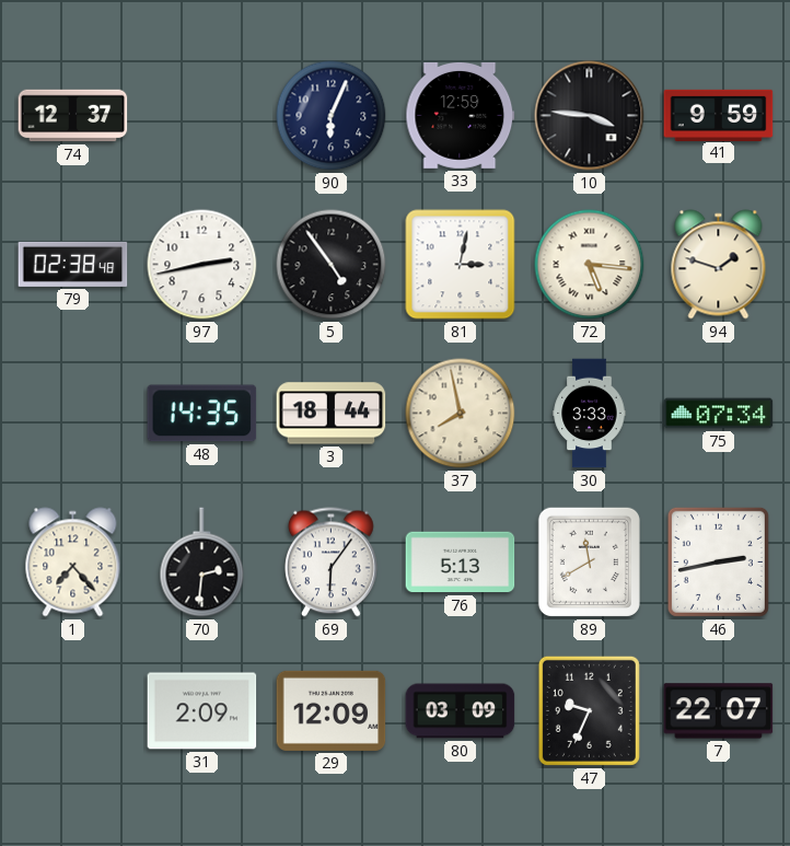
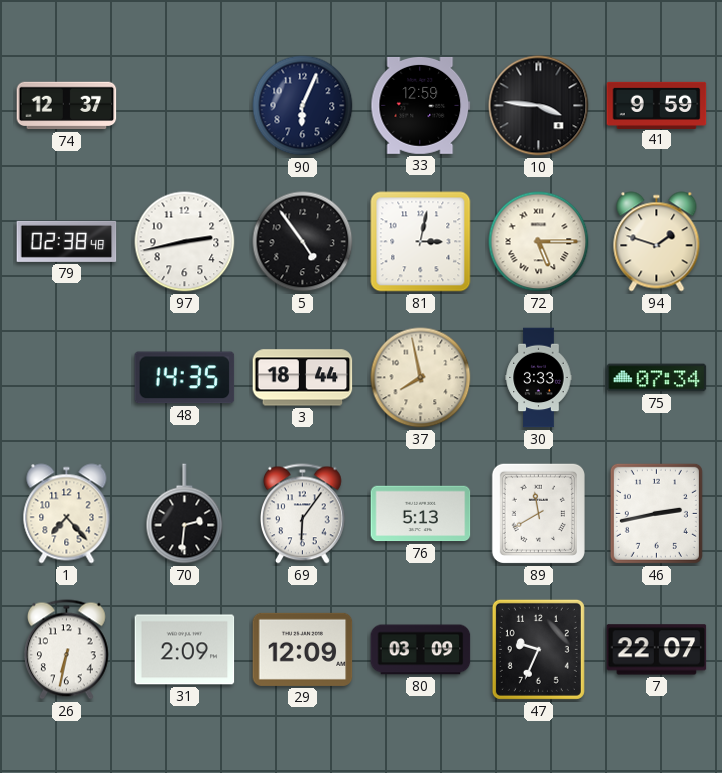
72: 5:16 -> 5:15
26: none -> 6:32
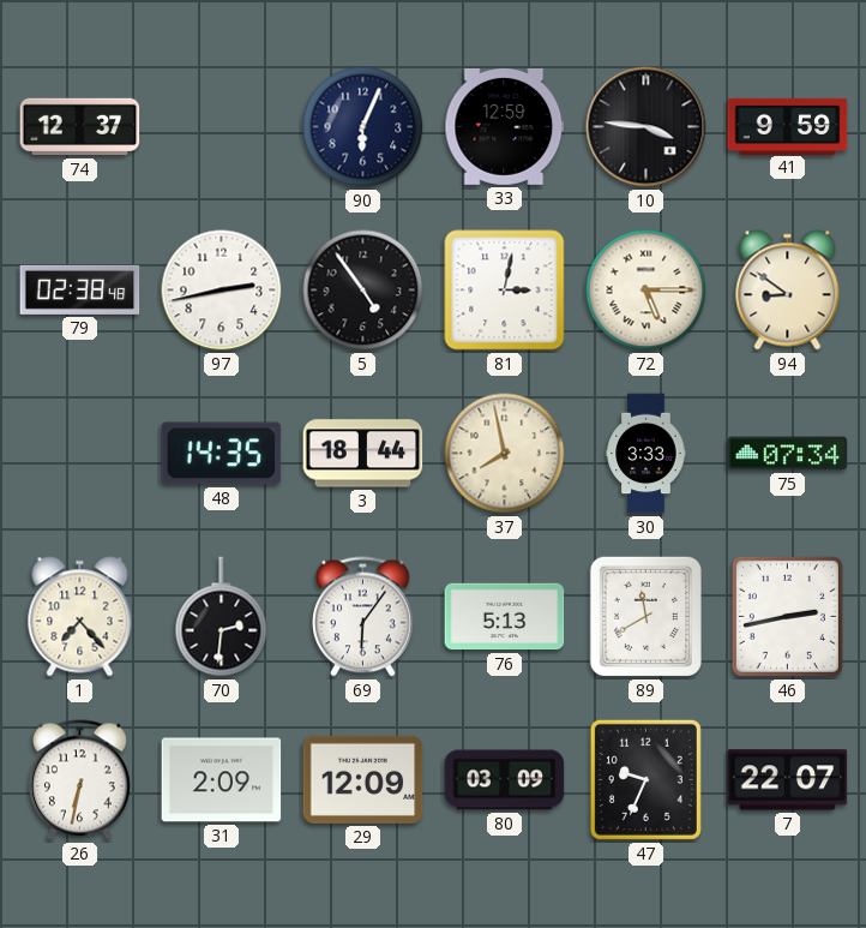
94: 1:48 -> 8:51
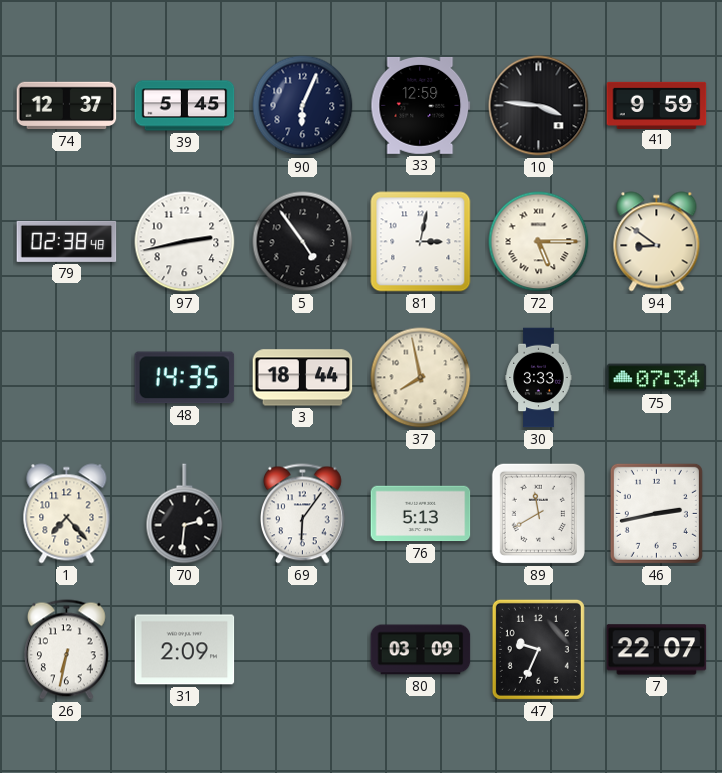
39: none -> 5:45
29: 12:09 -> none
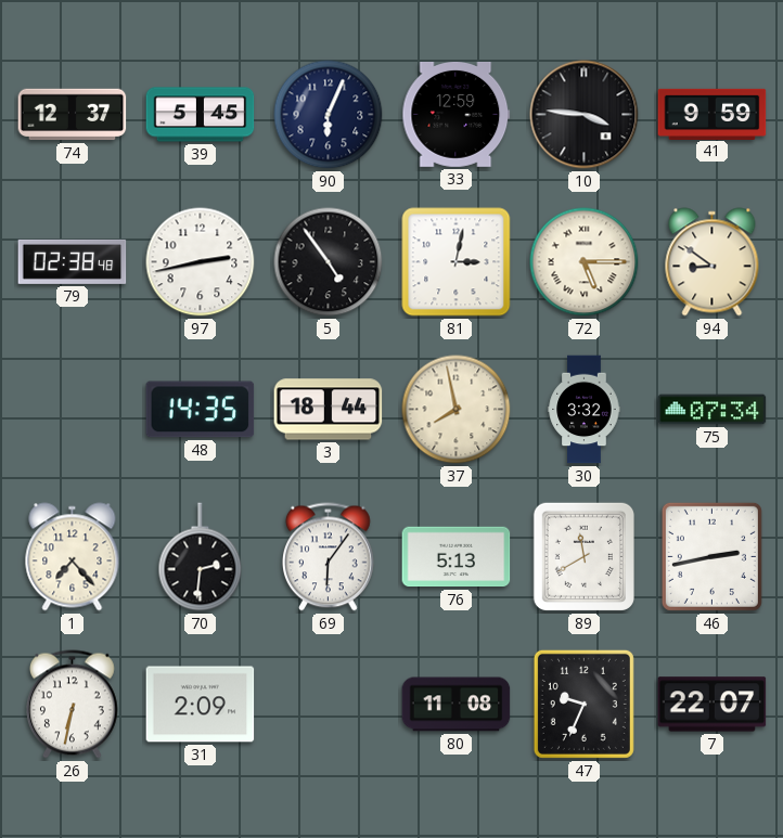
30: 3:33 -> 3:32
80: 03:09 -> 11:08
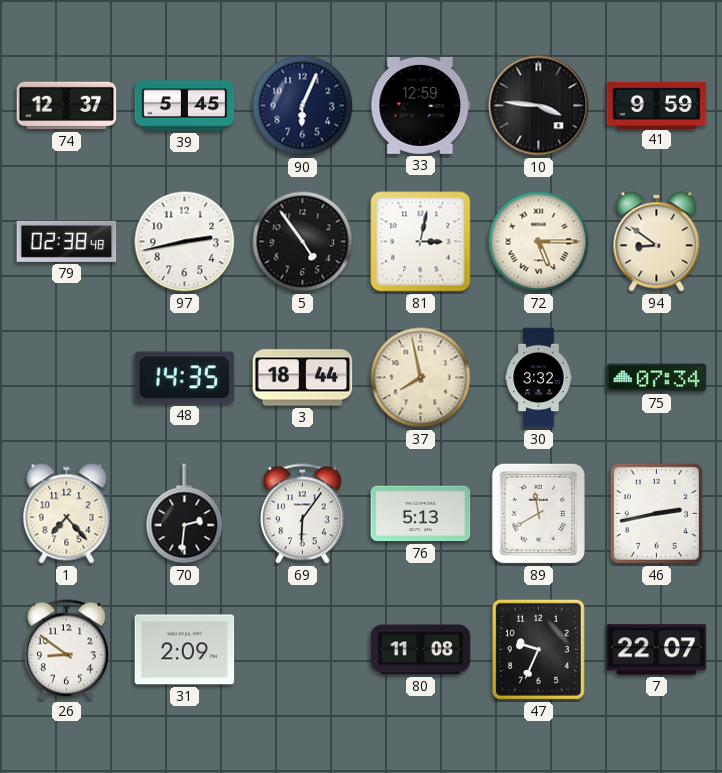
26: 6:32 -> 8:51
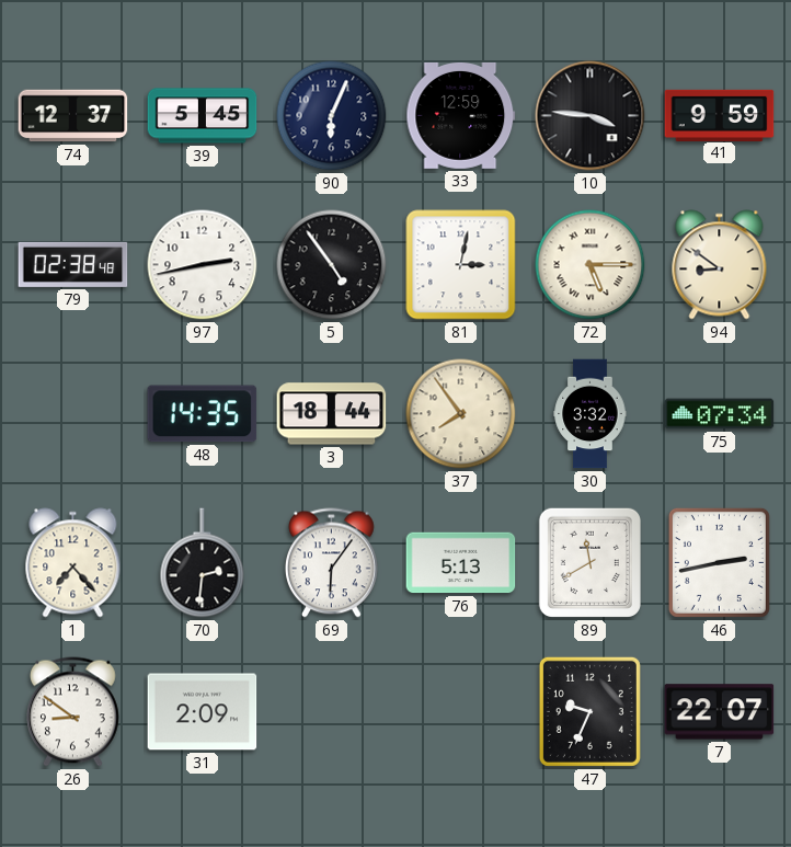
37: 7:58 -> 7:54
80: 11:08 -> none
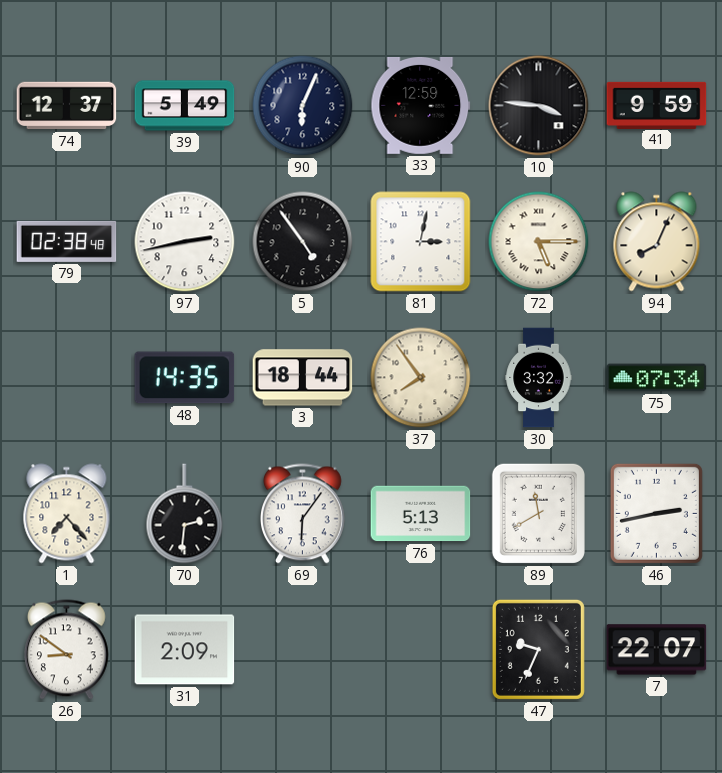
39: 5:45 -> 5:49
94: 8:51 -> 8:04
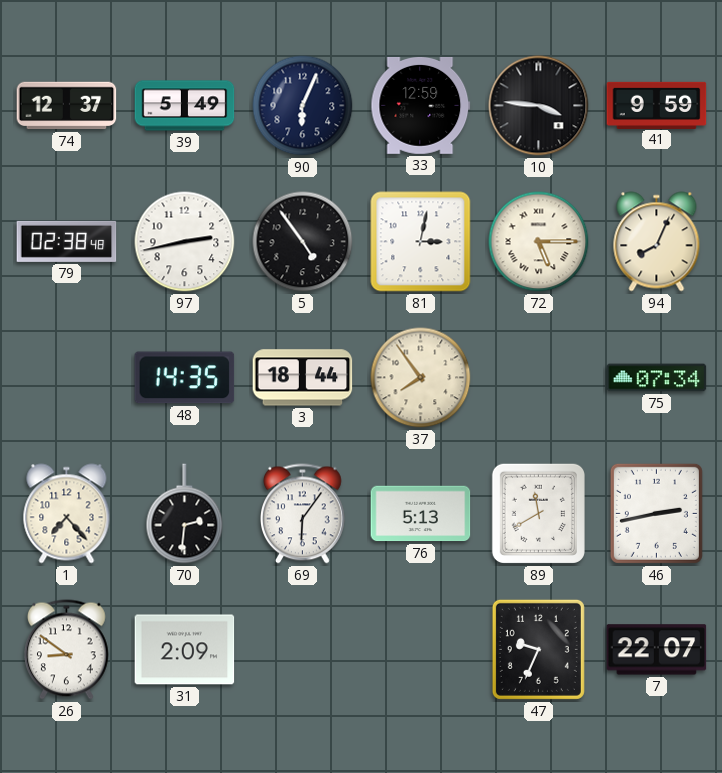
30: 3:32 -> none
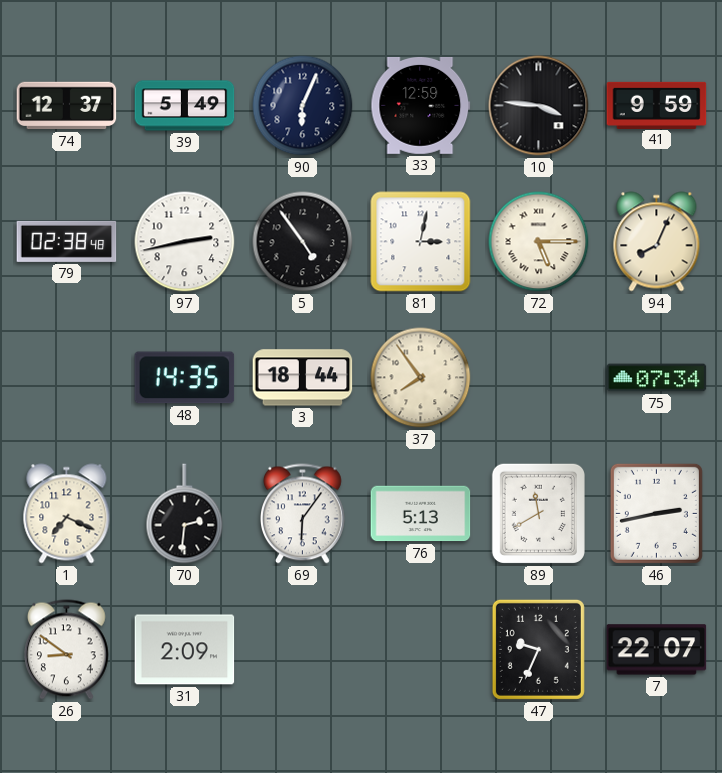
1: 7:23 -> 7:19
